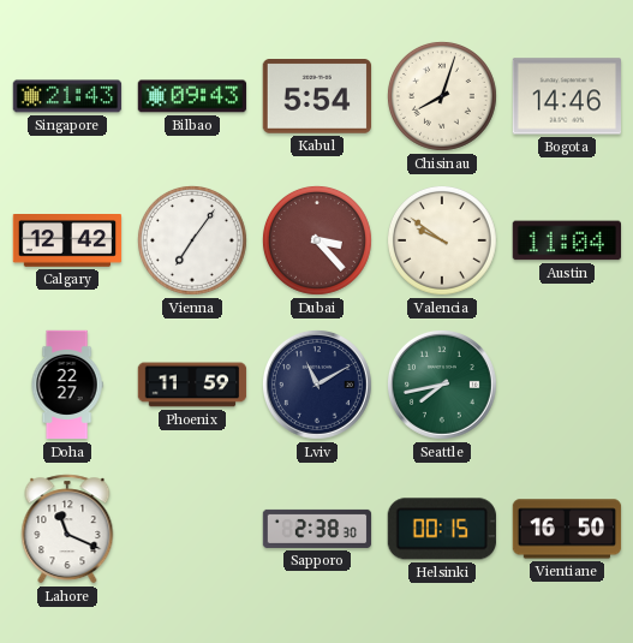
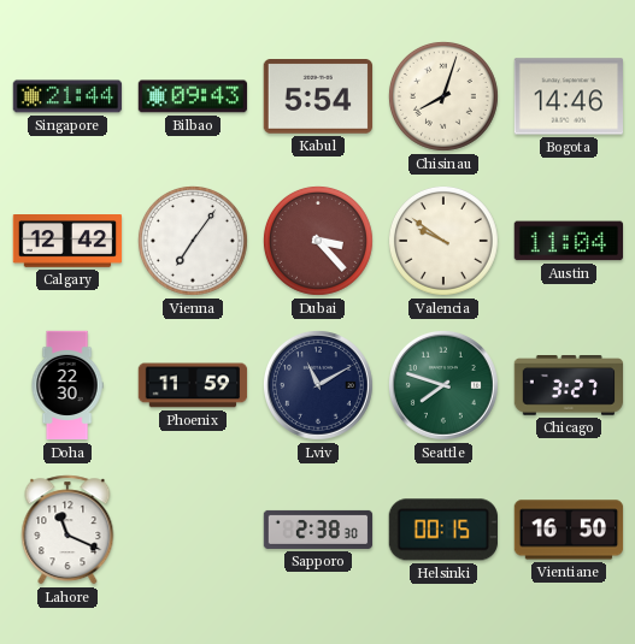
Singapore: 21:43 -> 21:44
Doha: 22:27 -> 22:30
Seattle: 7:43 -> 7:48
Chicago: none -> 3:27
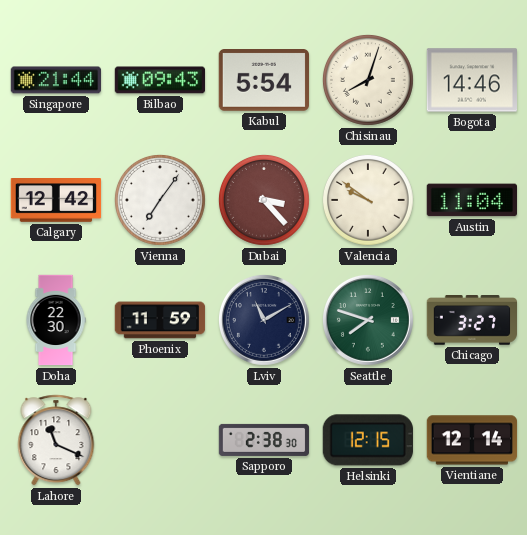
Helsinki: 00:15 -> 12:15
Vientiane: 16:50 -> 12:14
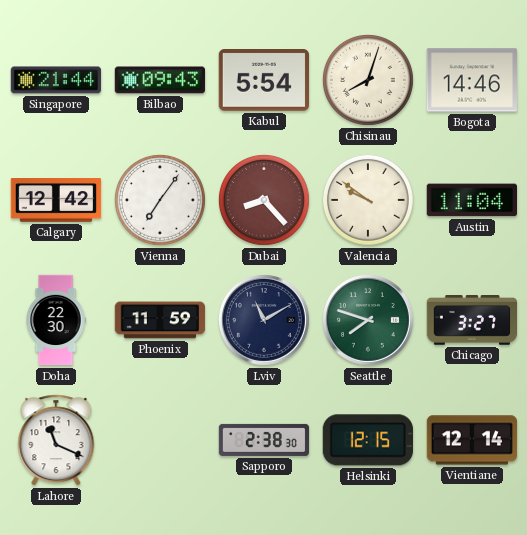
Dubai: 3:23 -> 8:23
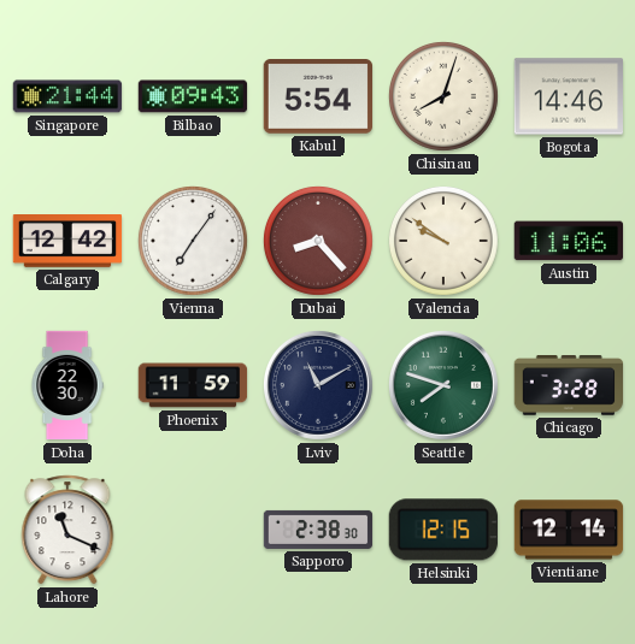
Austin: 11:04 -> 11:06
Chicago: 3:27 -> 3:28
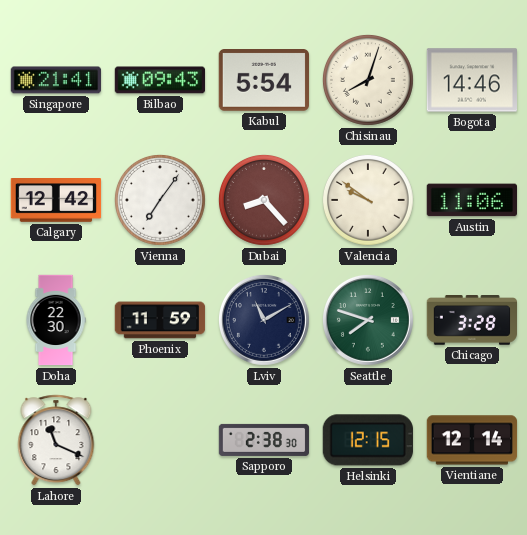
Singapore: 21:44 -> 21:41
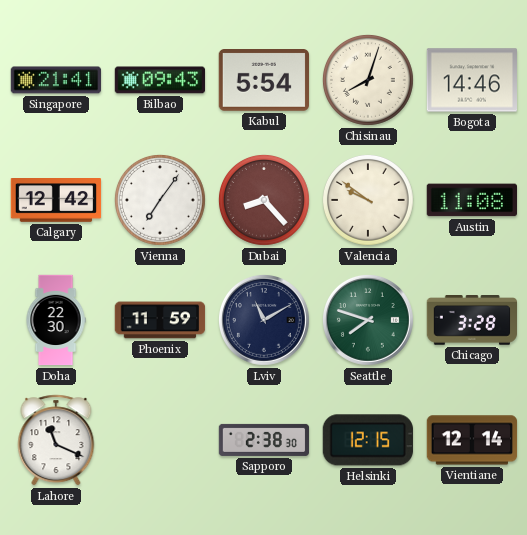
Austin: 11:06 -> 11:08
